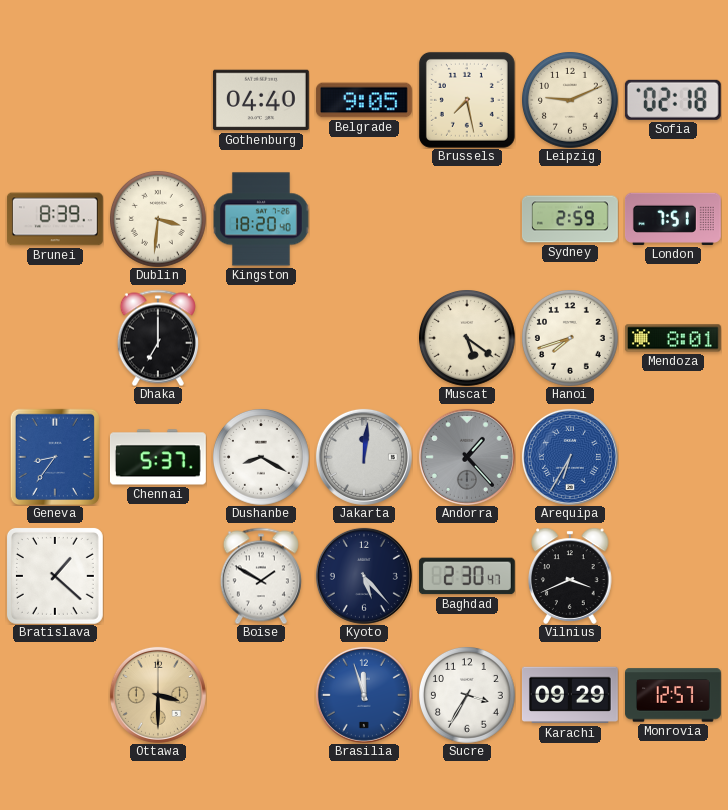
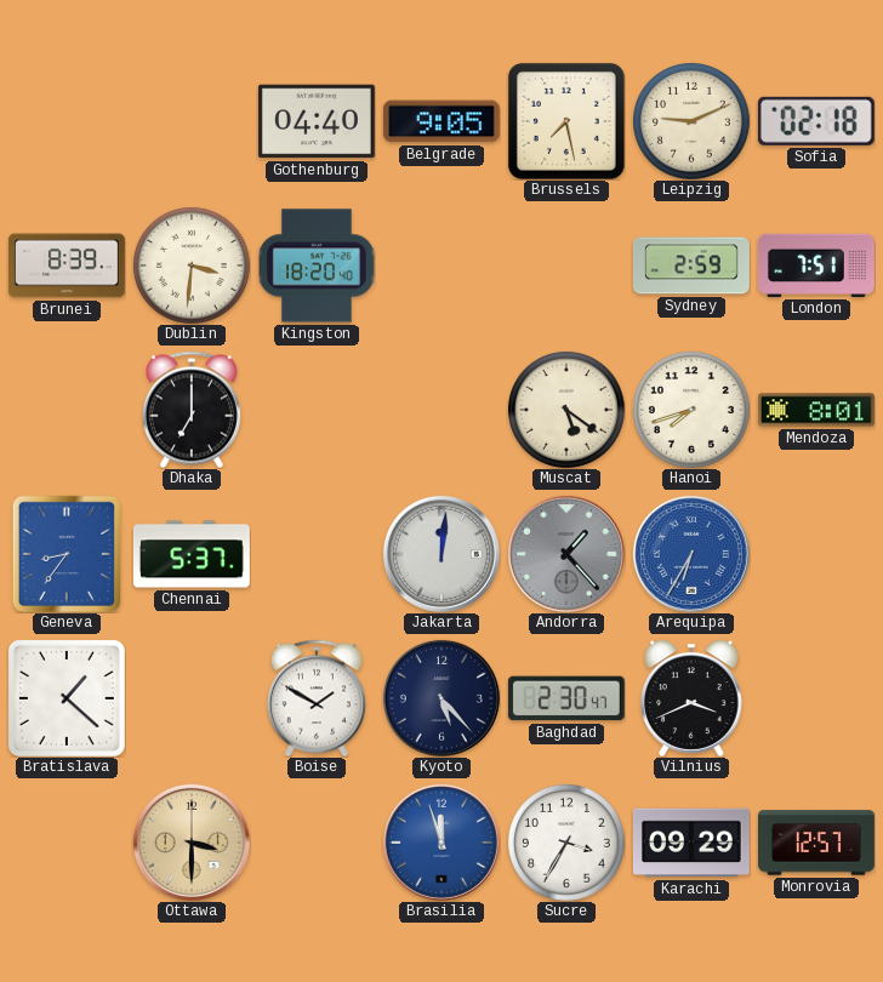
Dushanbe: 8:20 -> none
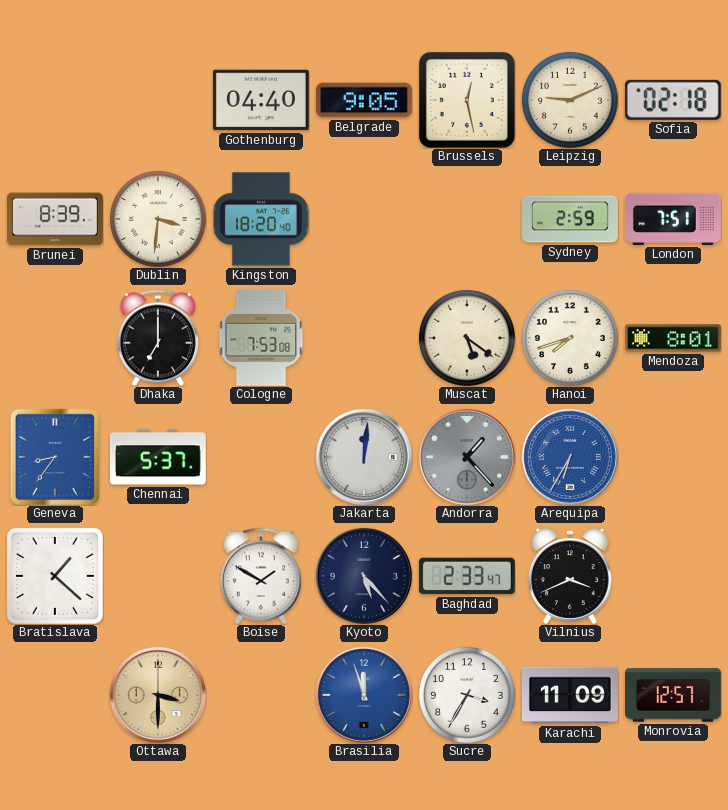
Brussels: 7:28 -> 12:28
Cologne: none -> 7:53
Baghdad: 2:30 -> 2:33
Karachi: 09:29 -> 11:09
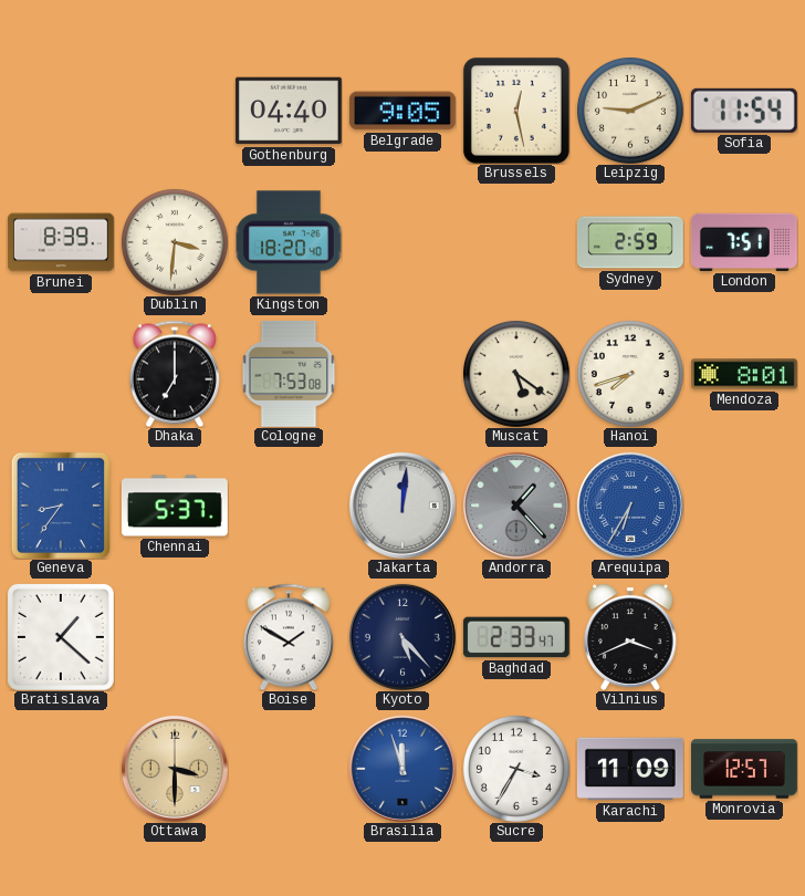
Sofia: 02:18 -> 11:54
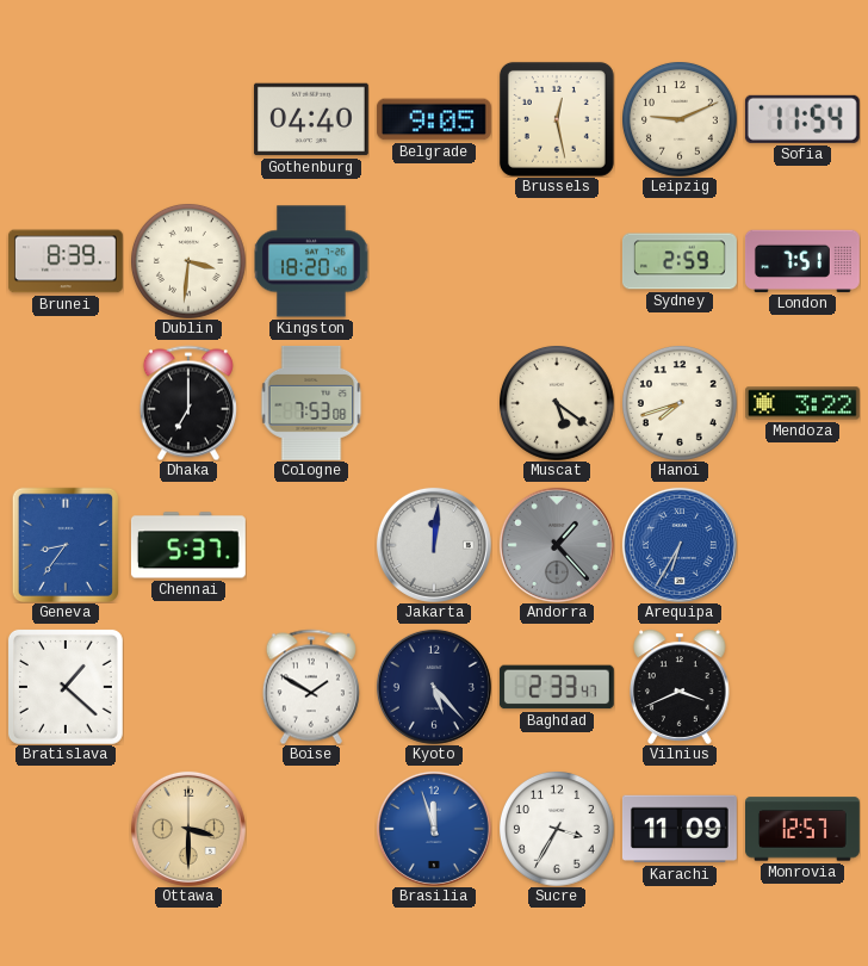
Mendoza: 8:01 -> 3:22
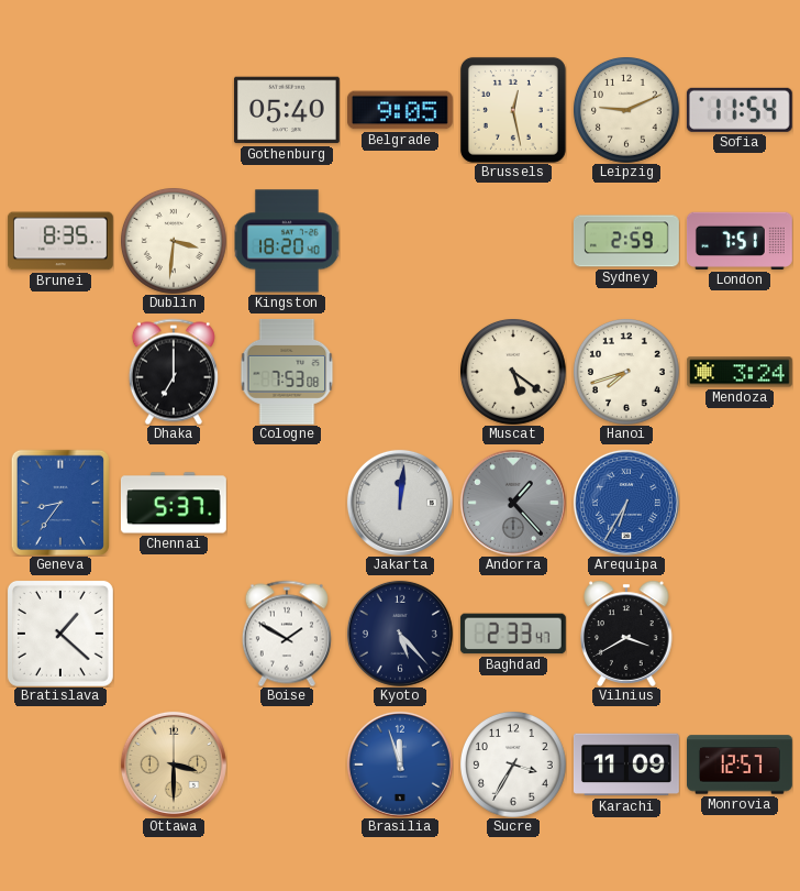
Gothenburg: 04:40 -> 05:40
Brunei: 8:39 -> 8:35
Mendoza: 3:22 -> 3:24
Vilnius: 3:41 -> 3:40
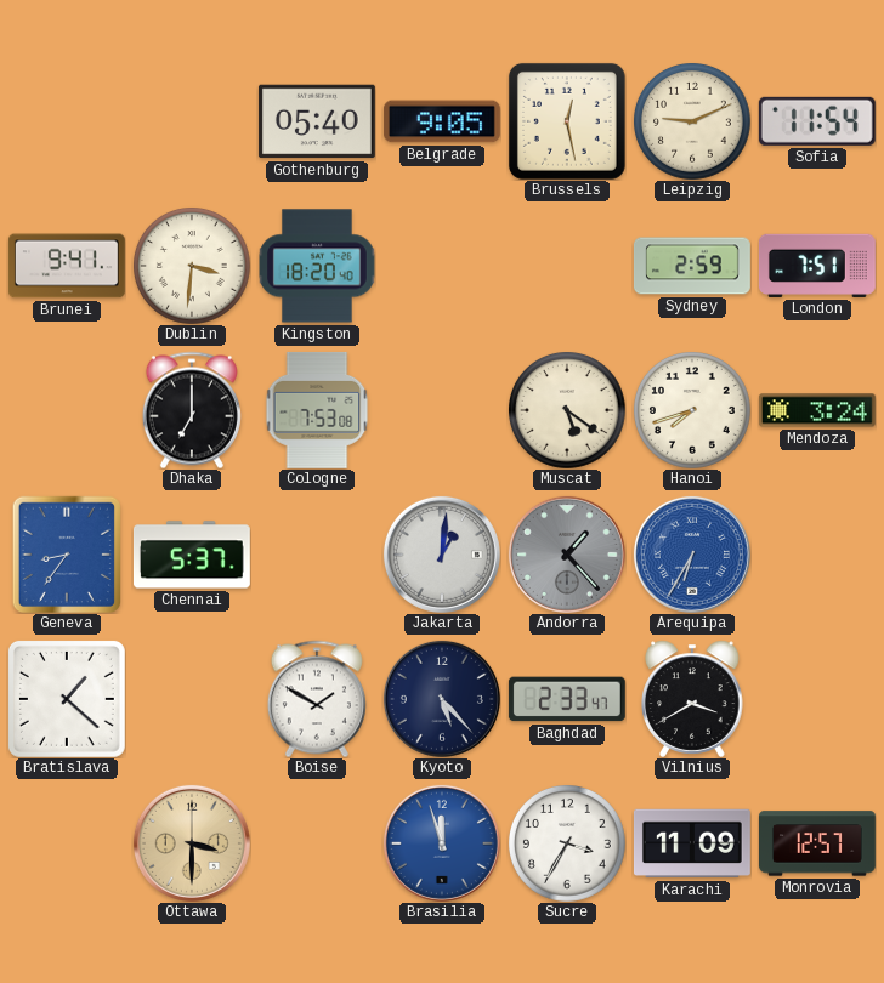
Brunei: 8:35 -> 9:41
Jakarta: 12:01 -> 1:01
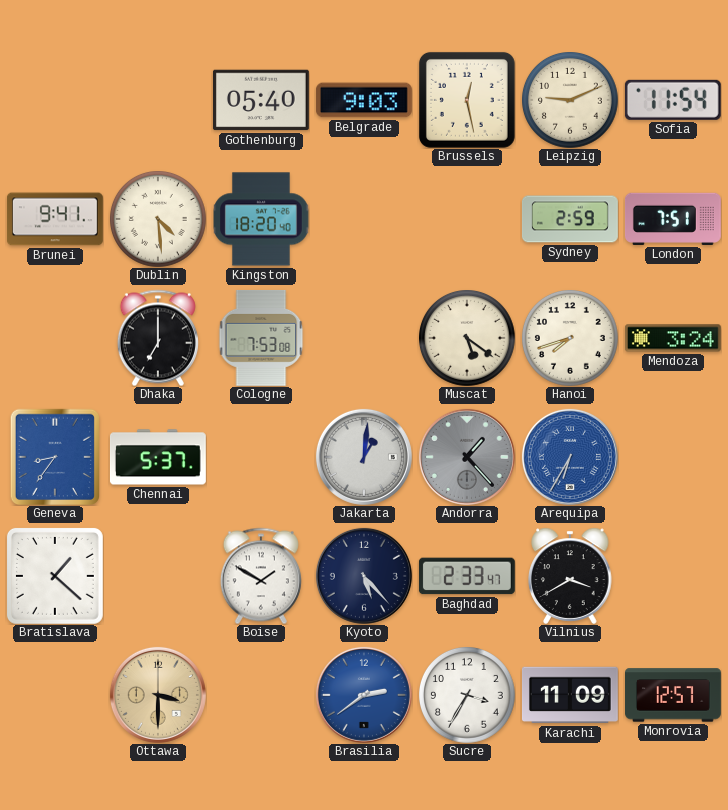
Belgrade: 9:05 -> 9:03
Dublin: 3:31 -> 4:29
Brasilia: 11:57 -> 2:39
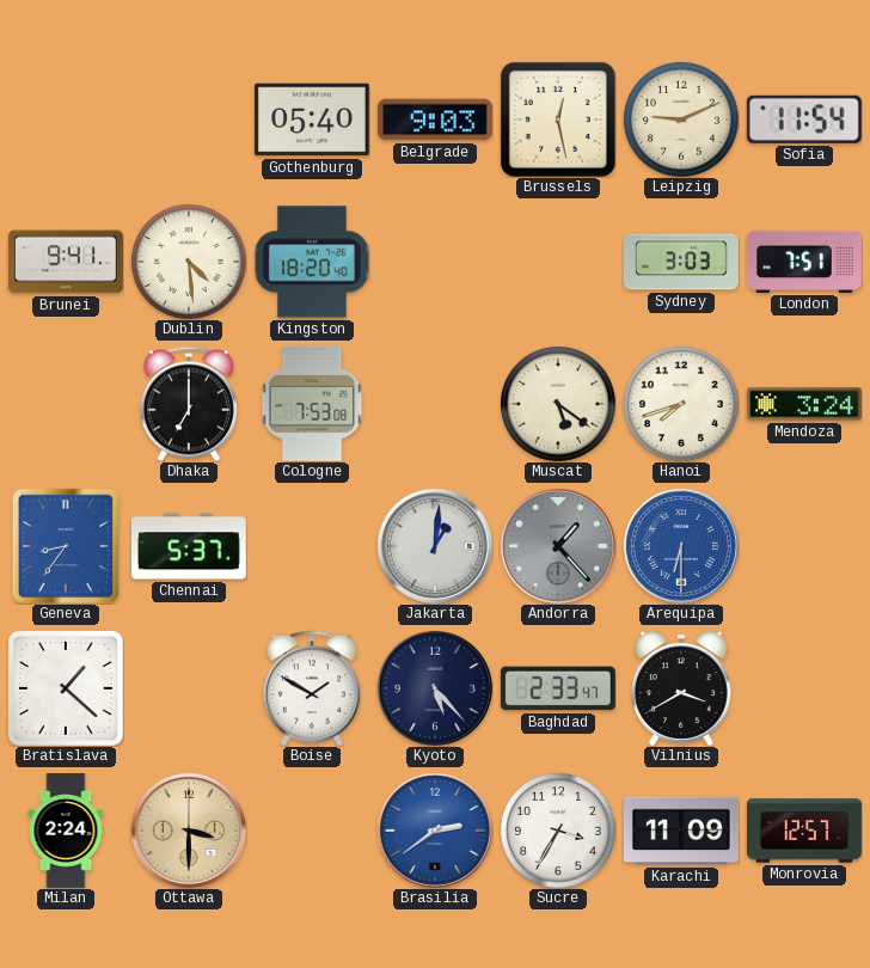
Sydney: 2:59 -> 3:03
Arequipa: 6:35 -> 6:30
Milan: none -> 2:24
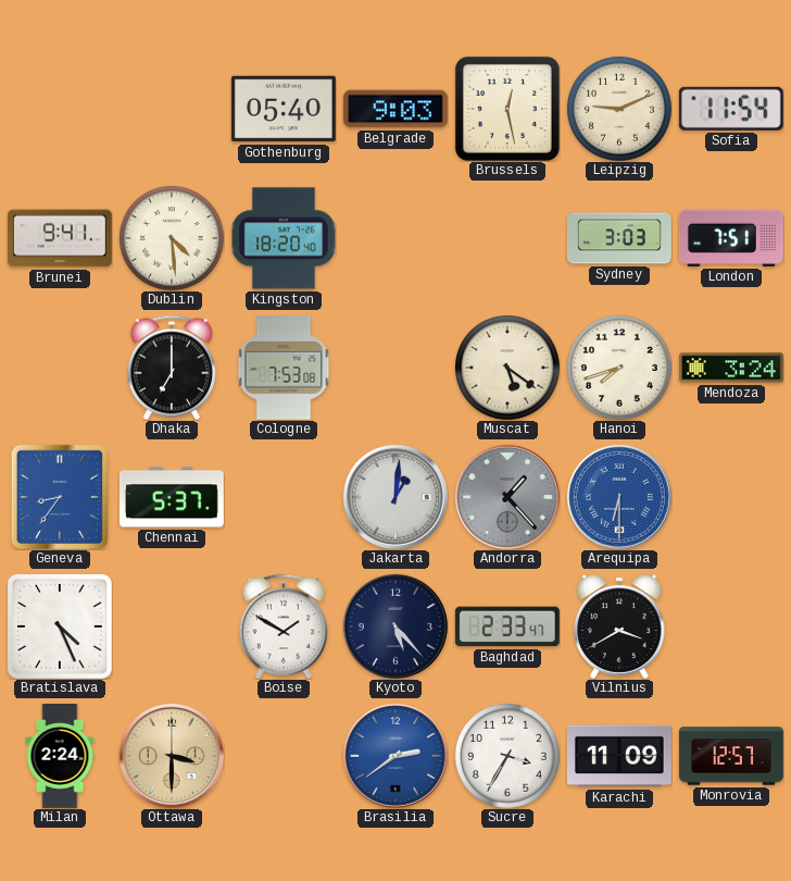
Bratislava: 1:22 -> 4:26
